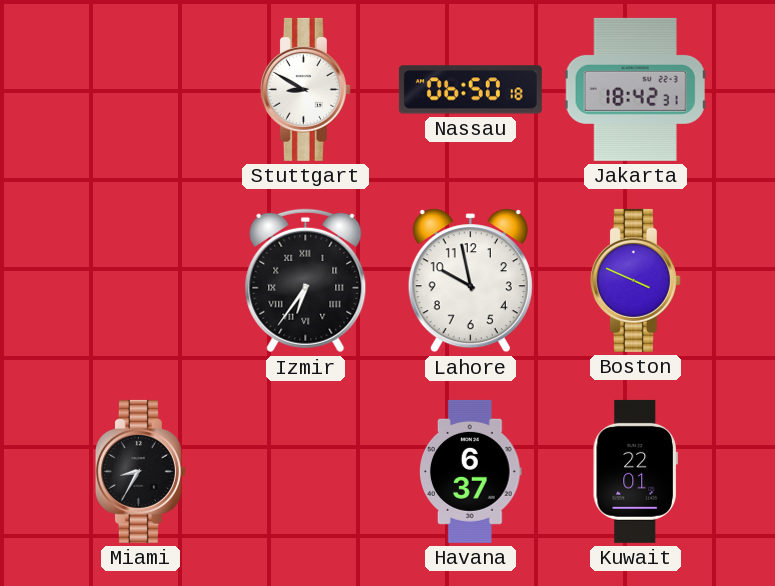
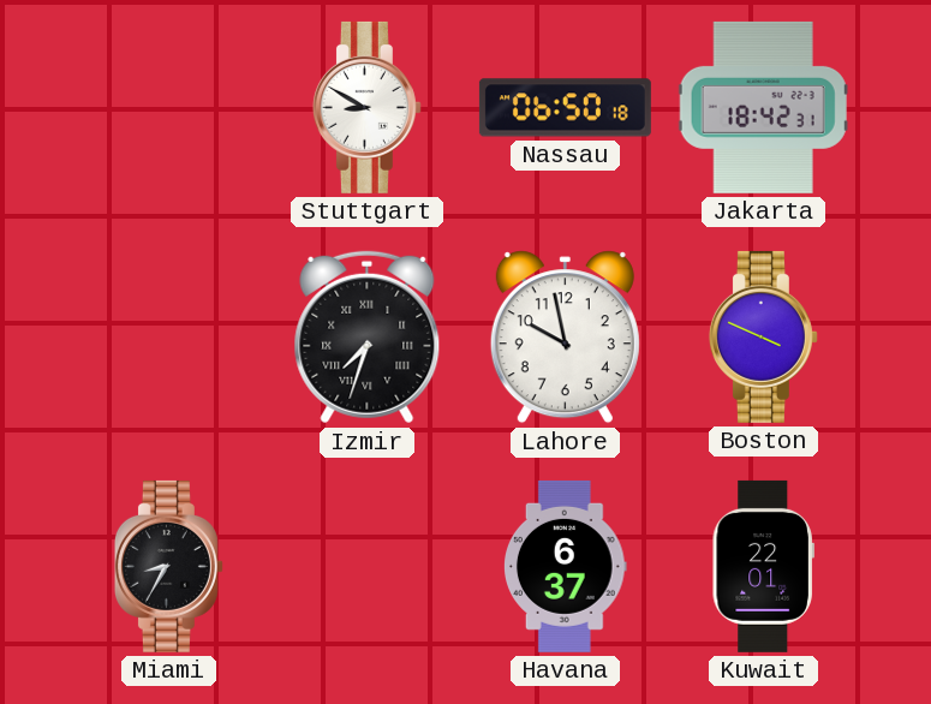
Izmir: 6:36 -> 7:33
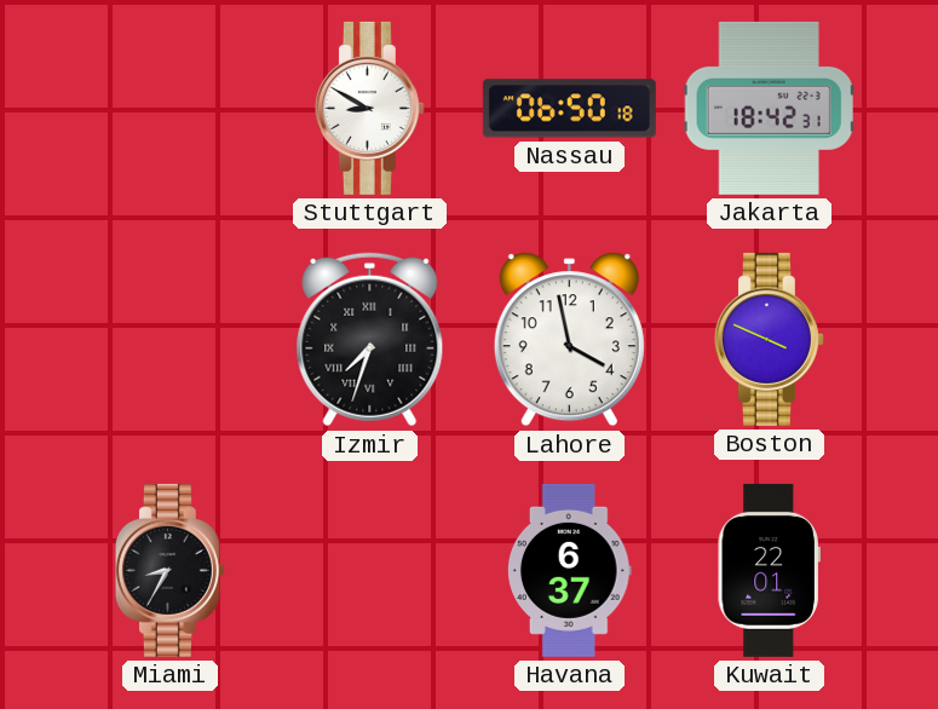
Lahore: 9:58 -> 3:58
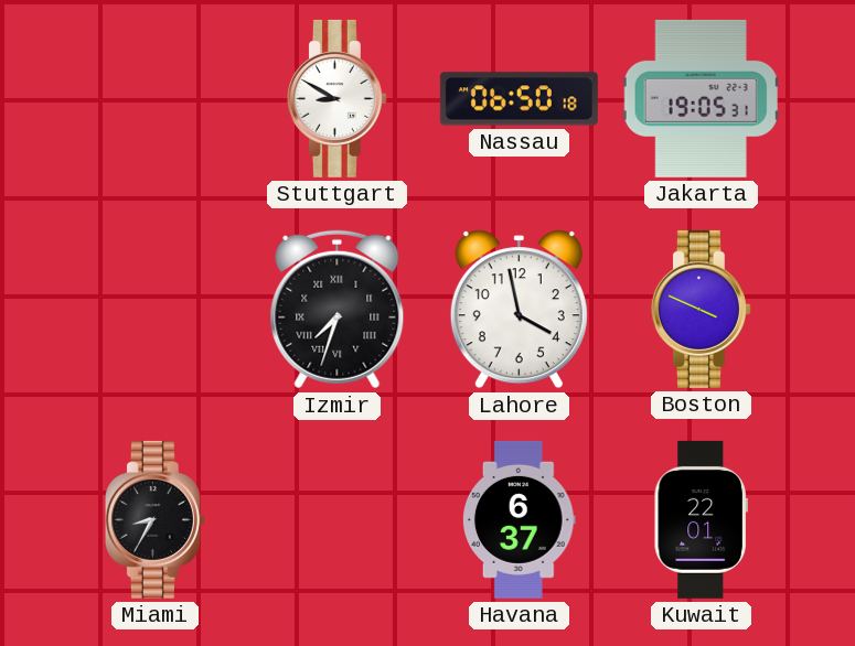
Jakarta: 18:42 -> 19:05
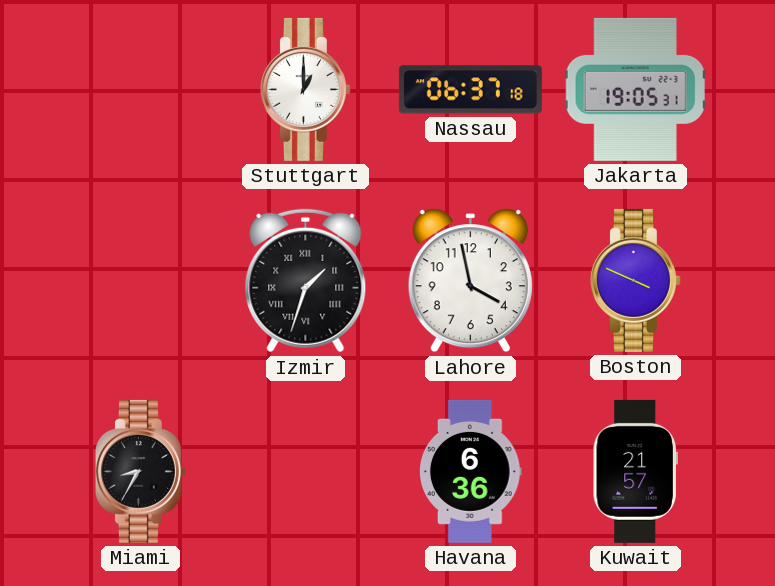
Stuttgart: 8:50 -> 1:00
Nassau: 06:50 -> 06:37
Izmir: 7:33 -> 1:33
Havana: 6:37 -> 6:36
Kuwait: 22:01 -> 21:57
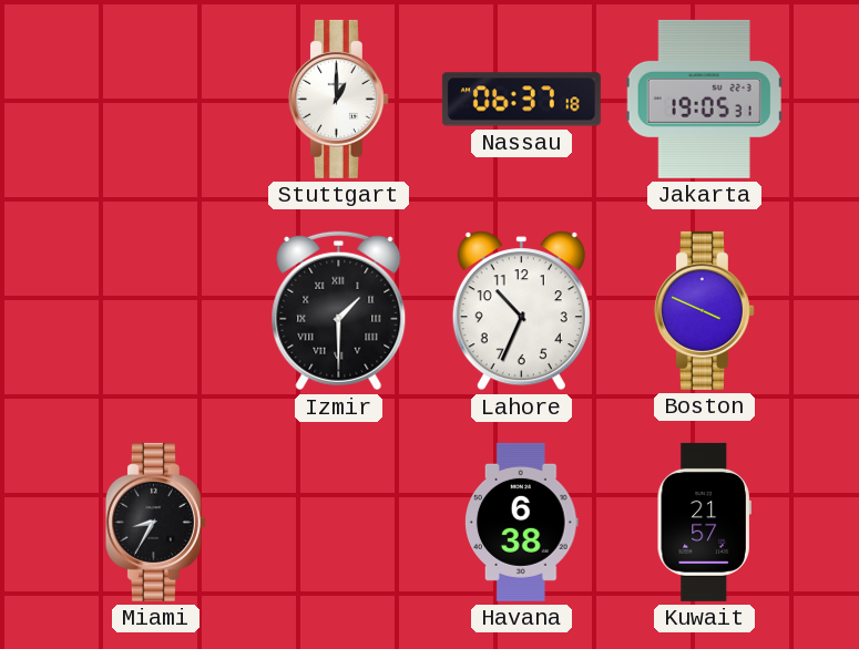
Izmir: 1:33 -> 1:30
Lahore: 3:58 -> 10:34
Havana: 6:36 -> 6:38
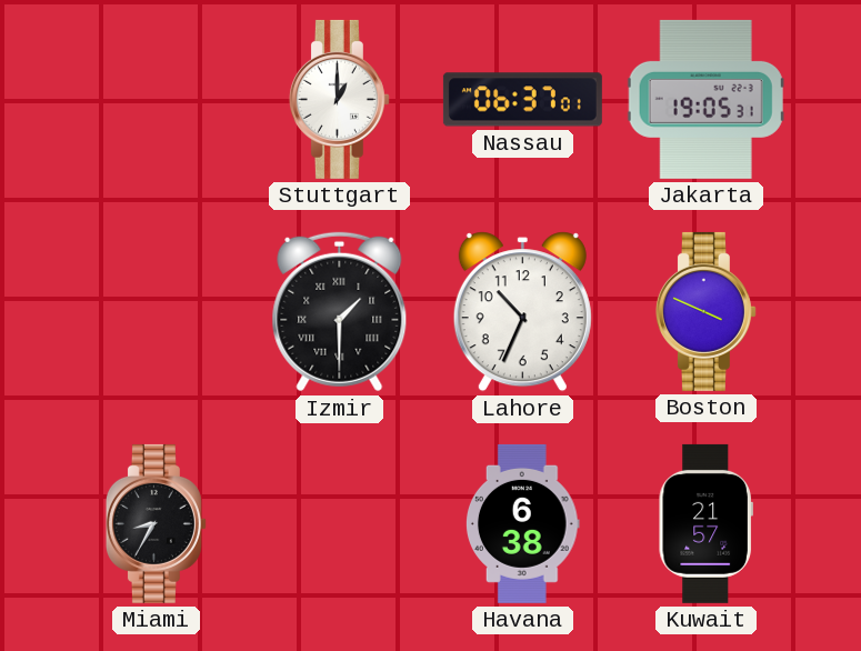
Nassau: 06:37:18 -> 06:37:01
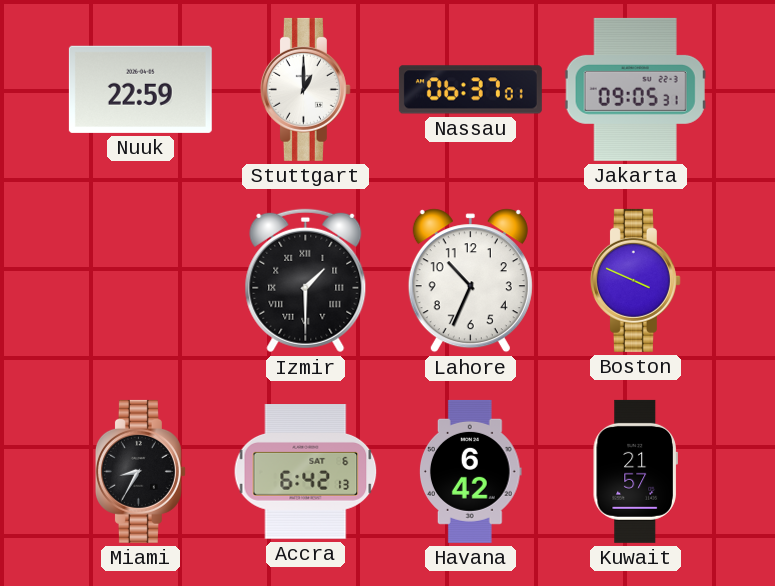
Nuuk: none -> 22:59
Jakarta: 19:05 -> 09:05
Accra: none -> 6:42
Havana: 6:38 -> 6:42
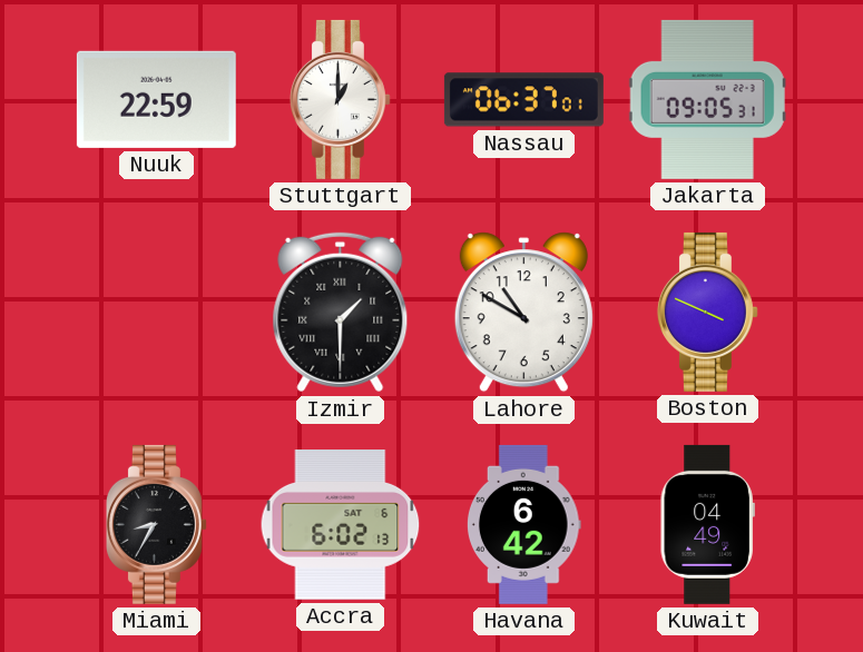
Lahore: 10:34 -> 10:50
Accra: 6:42 -> 6:02
Kuwait: 21:57 -> 04:49
